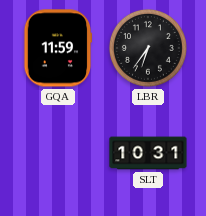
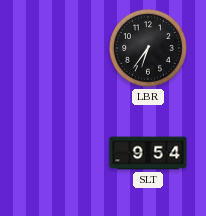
GQA: 11:59 -> none
SLT: 10:31 -> 9:54
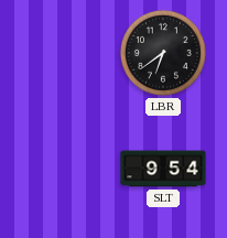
LBR: 6:36 -> 6:39
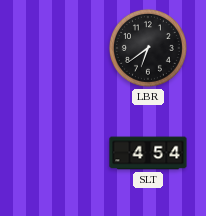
SLT: 9:54 -> 4:54
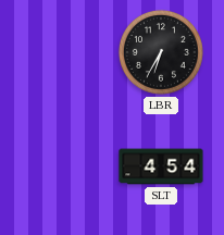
LBR: 6:39 -> 6:35
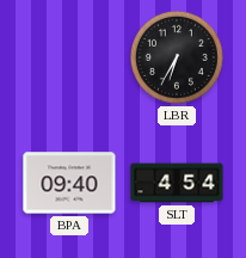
BPA: none -> 09:40
